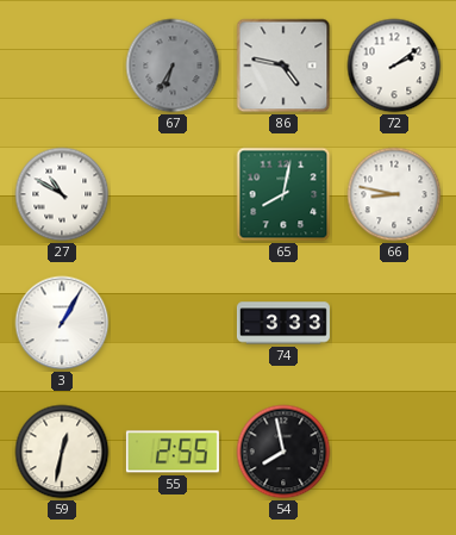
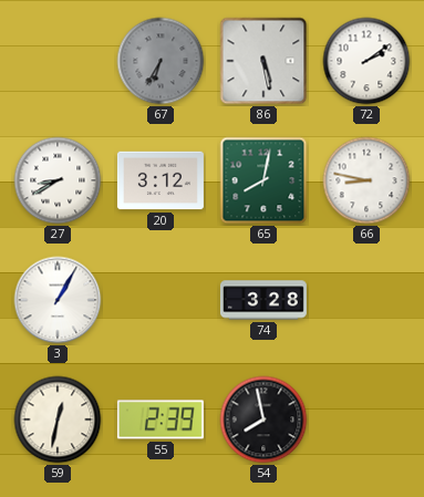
86: 4:47 -> 5:28
27: 10:50 -> 8:40
20: none -> 3:12
74: 3:33 -> 3:28
55: 2:55 -> 2:39
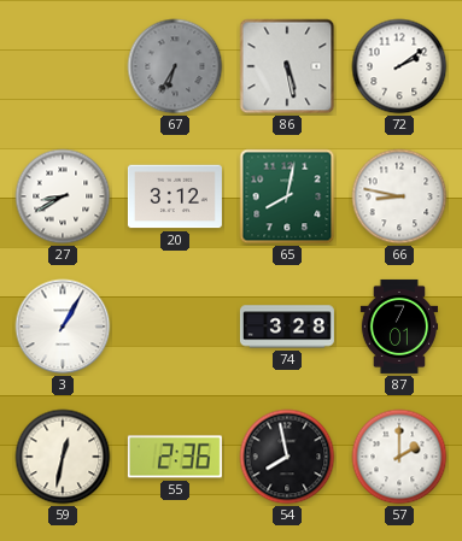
87: none -> 7:01
55: 2:39 -> 2:36
57: none -> 2:00
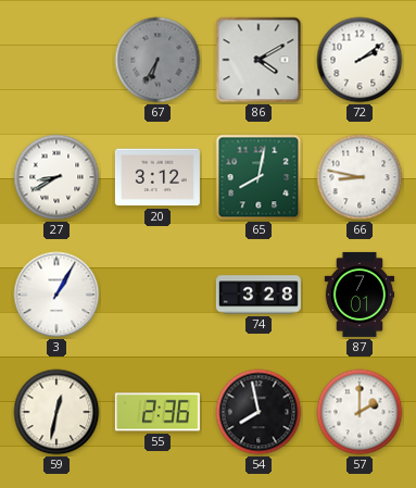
86: 5:28 -> 4:10
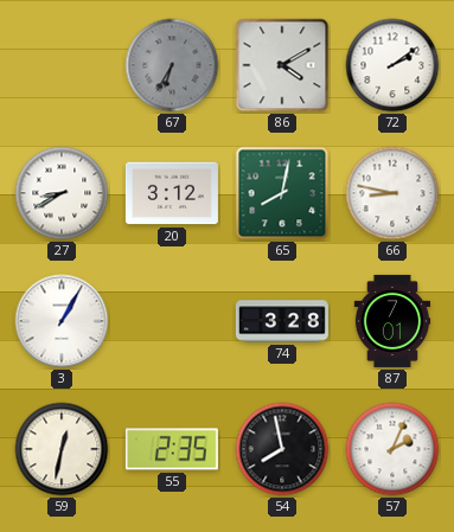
55: 2:36 -> 2:35
57: 2:00 -> 2:04
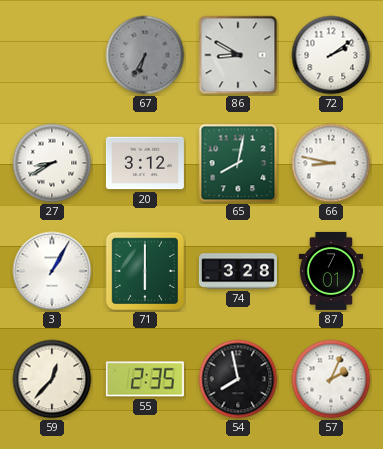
86: 4:10 -> 8:50
71: none -> 6:00
59: 12:32 -> 12:37
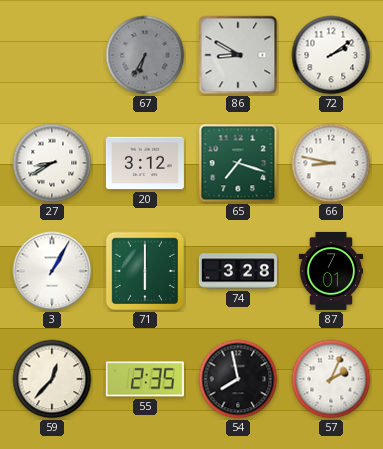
65: 8:02 -> 7:18
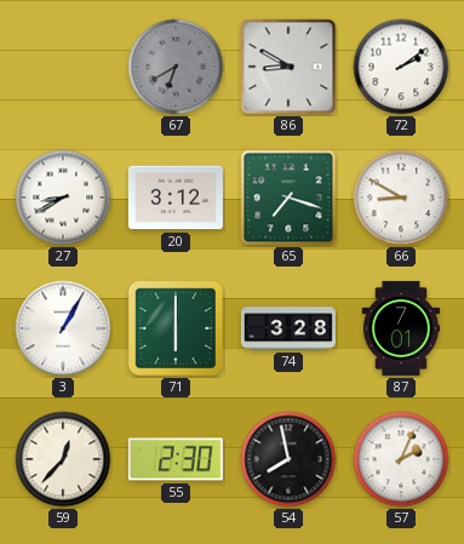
67: 6:35 -> 6:40
66: 8:47 -> 8:50
55: 2:35 -> 2:30
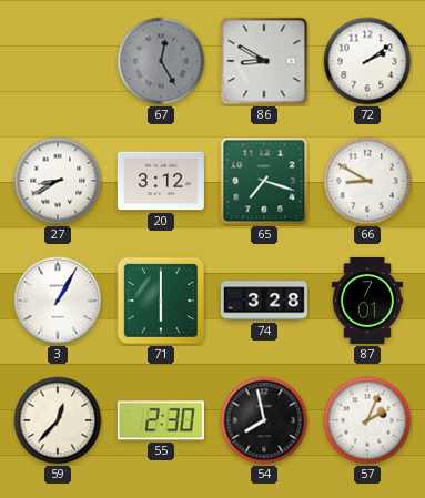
67: 6:40 -> 12:25
